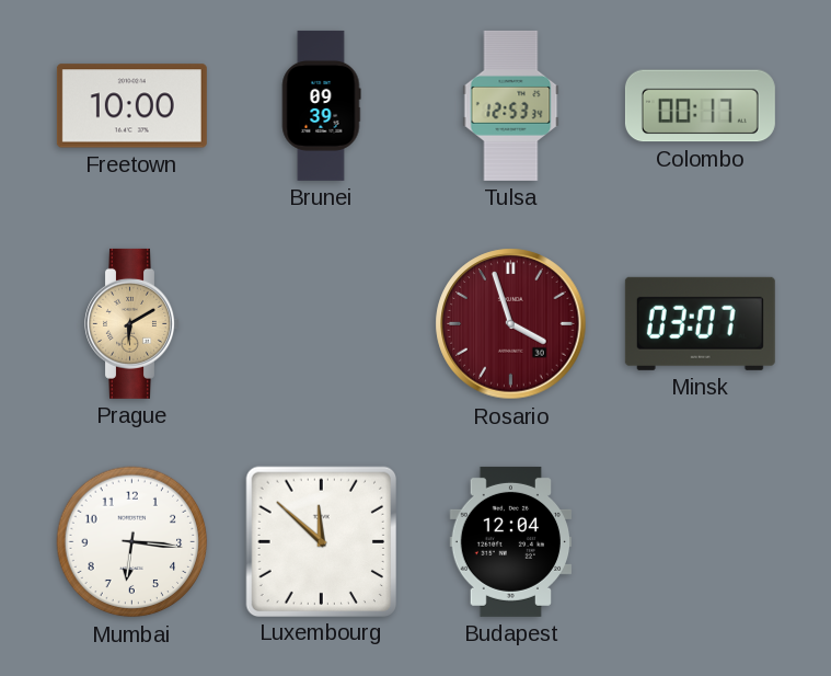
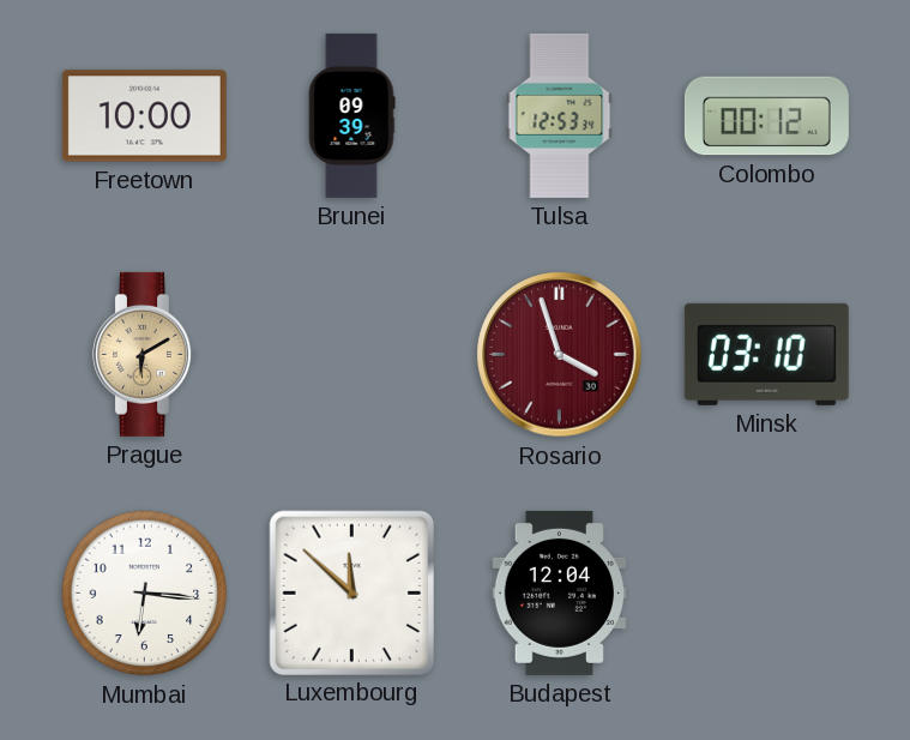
Colombo: 00:17 -> 00:12
Minsk: 03:07 -> 03:10
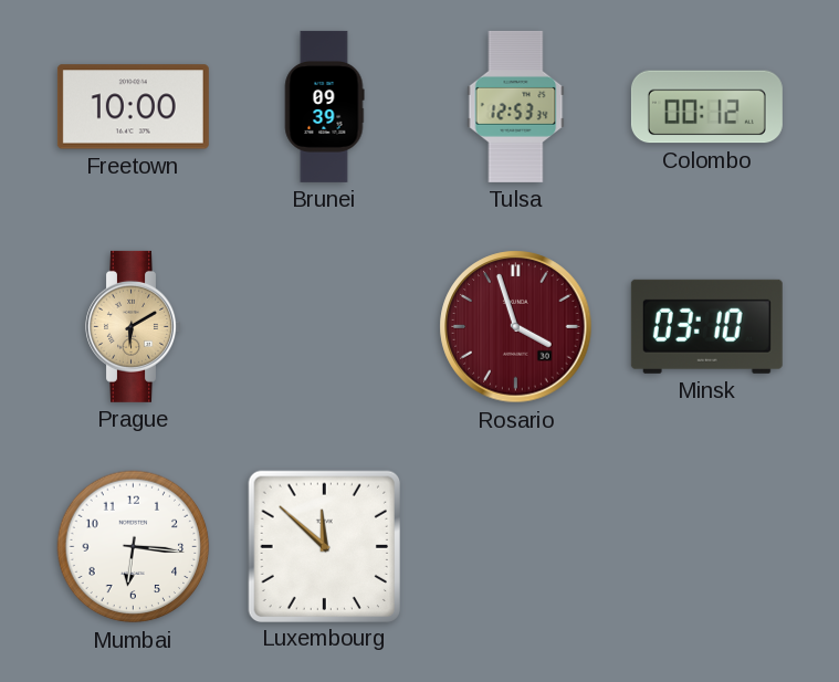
Budapest: 12:04 -> none
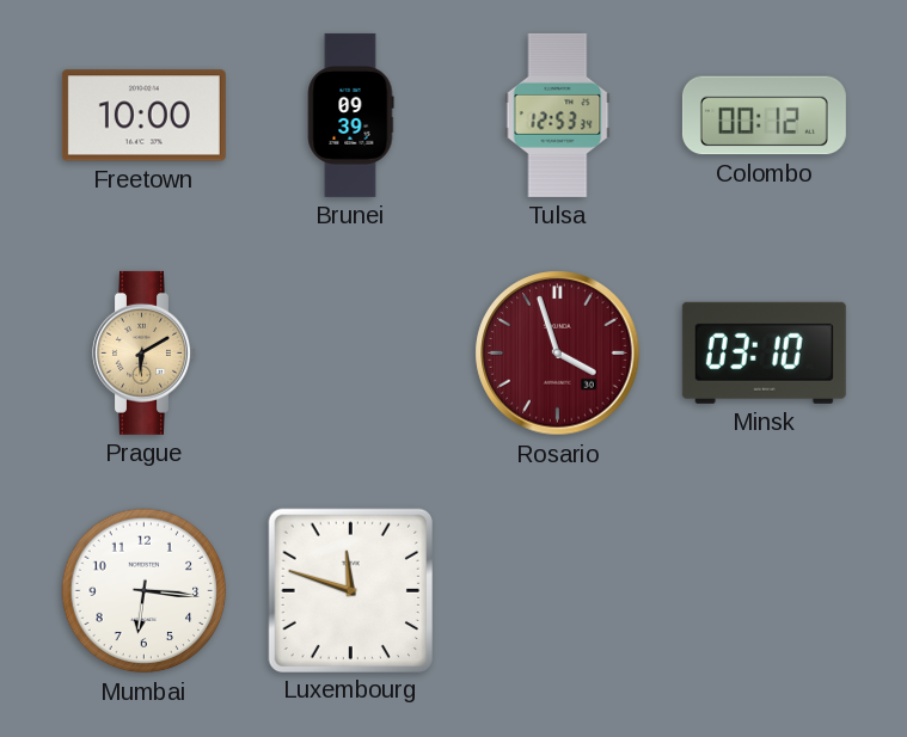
Luxembourg: 11:52 -> 11:48
